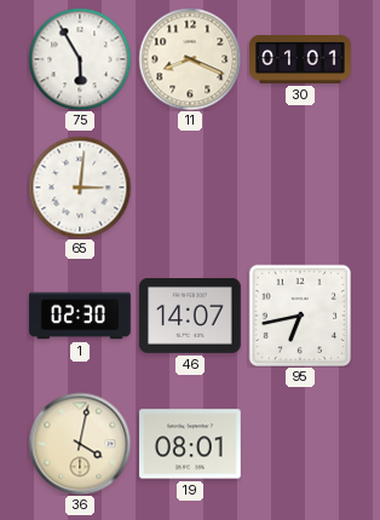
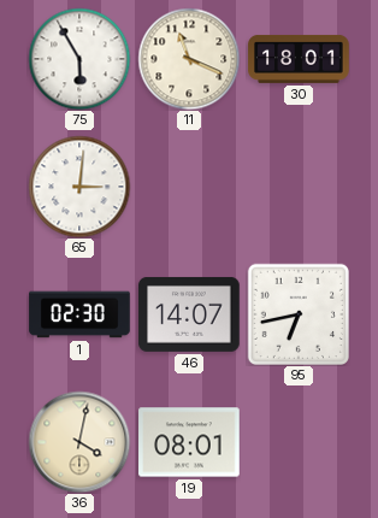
11: 8:19 -> 11:19
30: 01:01 -> 18:01
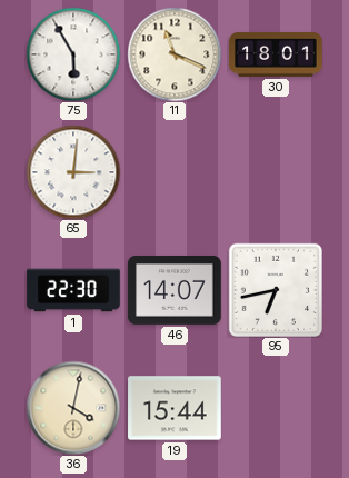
1: 02:30 -> 22:30
19: 08:01 -> 15:44
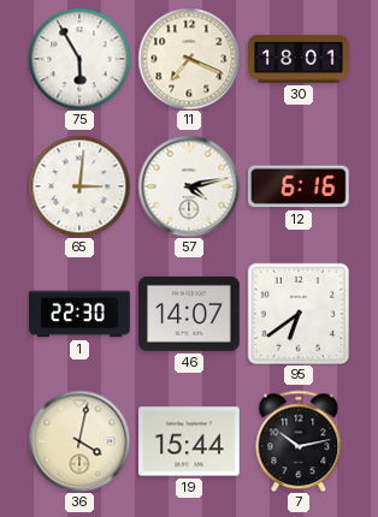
11: 11:19 -> 7:19
57: none -> 4:13
12: none -> 6:16
95: 6:43 -> 6:39
7: none -> 10:13
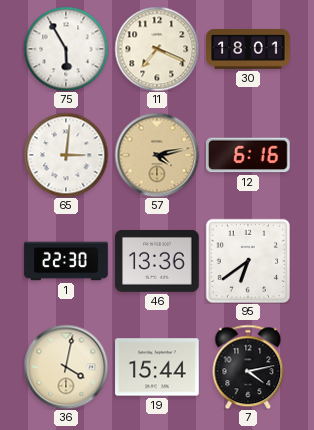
57 dial: white -> champagne
46: 14:07 -> 13:36
7: 10:13 -> 4:13
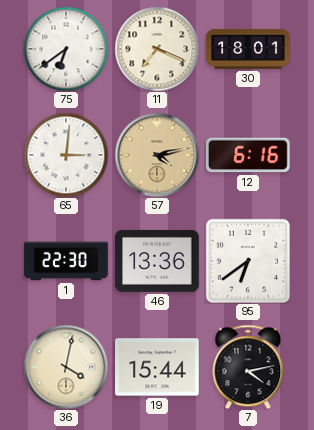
75: 5:55 -> 6:39
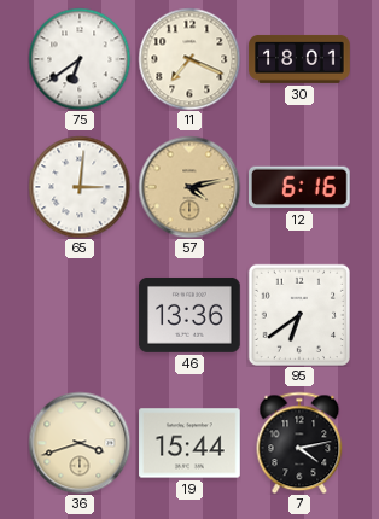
1: 22:30 -> none
36: 4:02 -> 3:42
